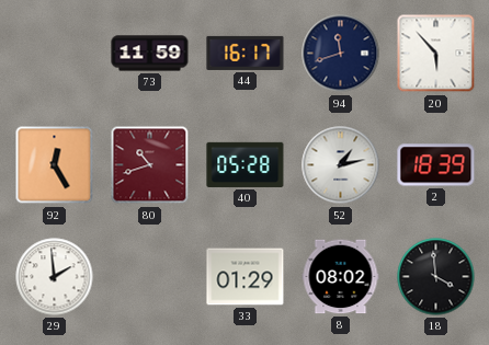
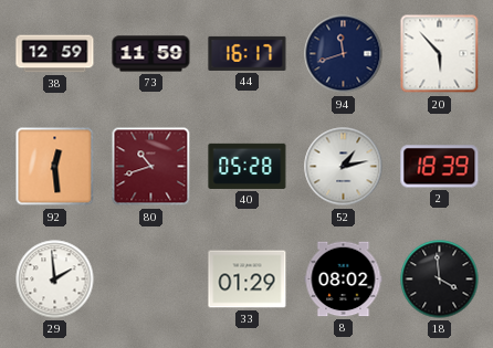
38: none -> 12:59
92: 12:25 -> 12:29
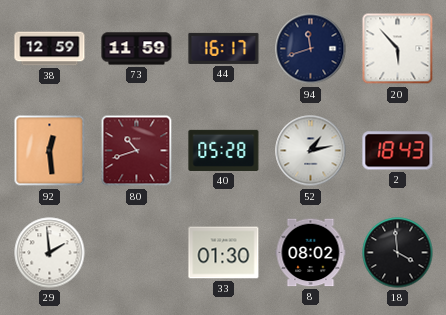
2: 18:39 -> 18:43
33: 01:29 -> 01:30
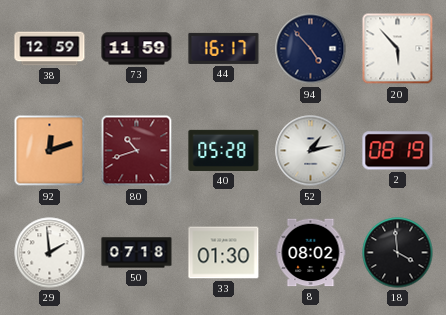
94: 11:42 -> 4:53
92: 12:29 -> 12:12
2: 18:43 -> 08:19
50: none -> 07:18
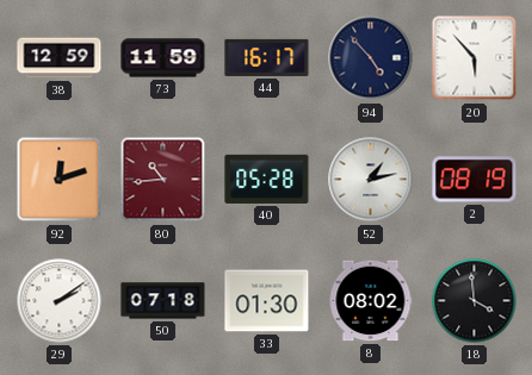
80: 10:42 -> 10:44
29: 1:59 -> 2:09
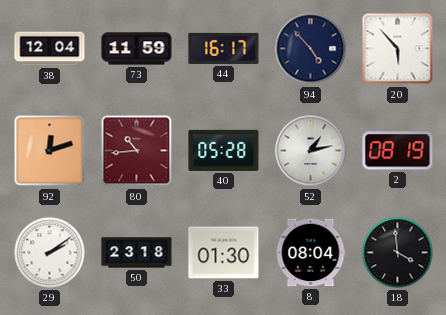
38: 12:59 -> 12:04
50: 07:18 -> 23:18
8: 08:02 -> 08:04
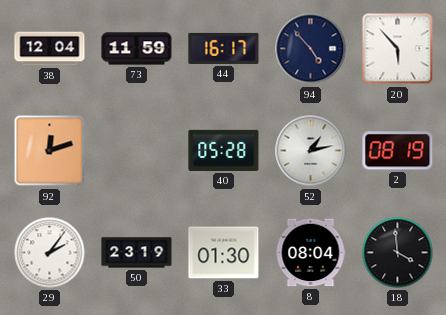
80: 10:44 -> none
29: 2:09 -> 2:06
50: 23:18 -> 23:19
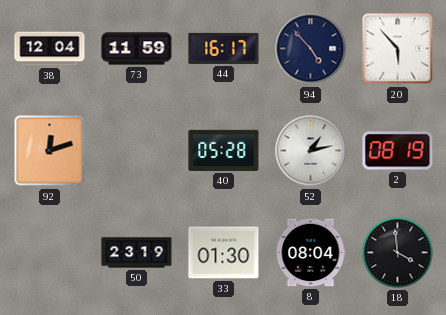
29: 2:06 -> none
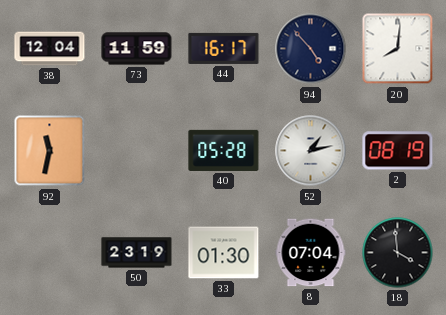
20: 5:53 -> 8:01
92: 12:12 -> 11:32
8: 08:04 -> 07:04
